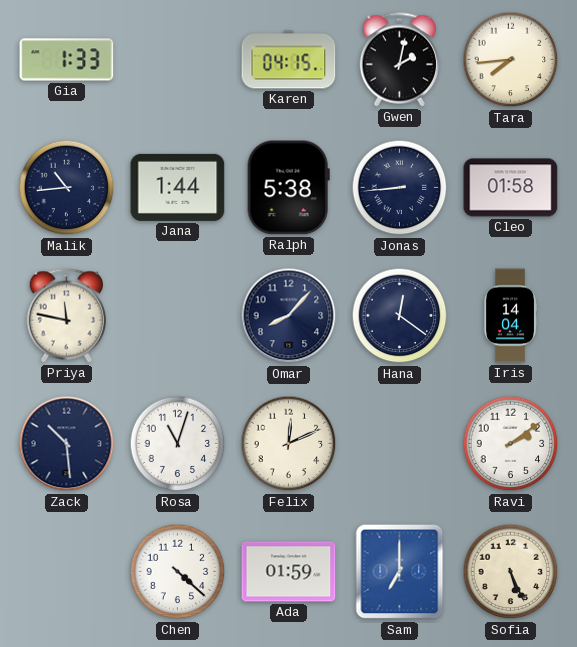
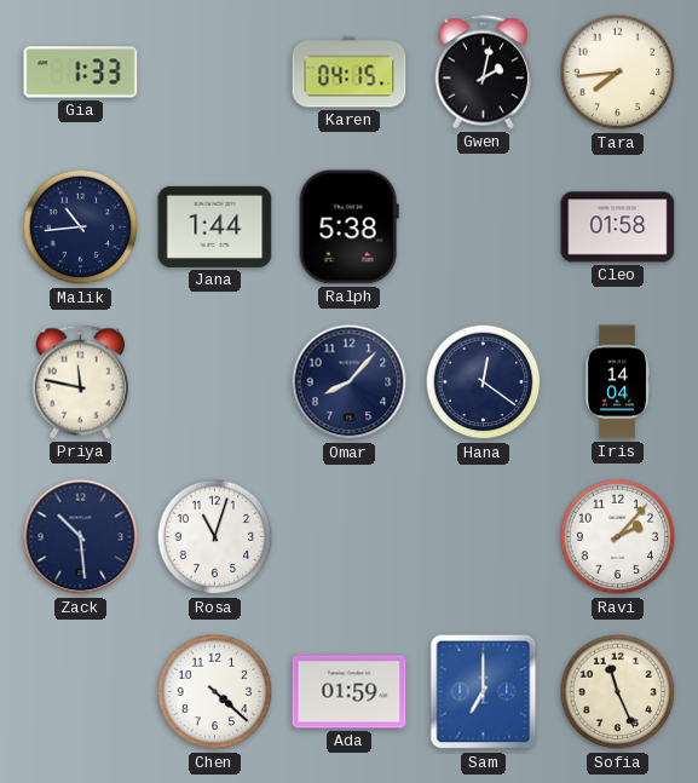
Jonas: 8:44 -> none
Felix: 12:11 -> none
Ravi: 2:09 -> 2:07
Sofia: 5:26 -> 11:26
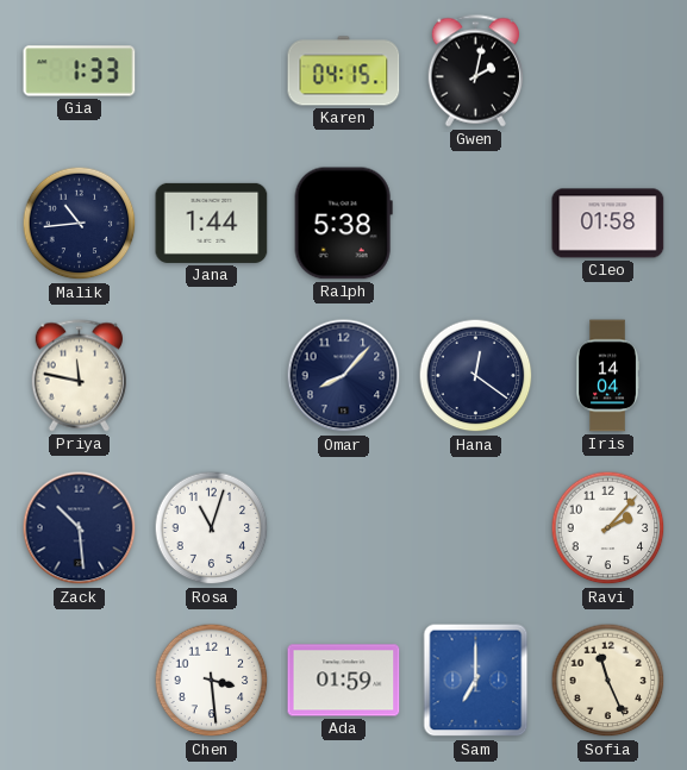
Tara: 7:44 -> none
Chen: 4:22 -> 3:29
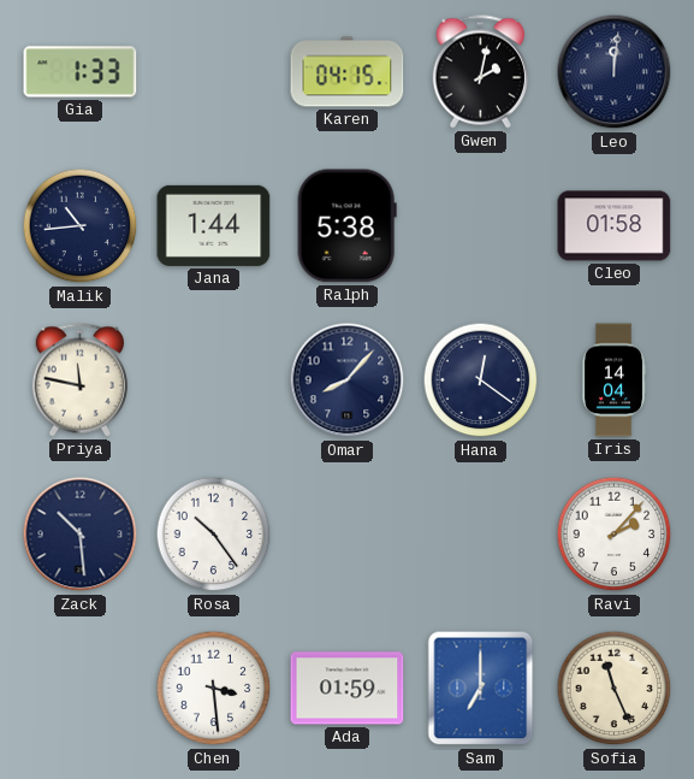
Leo: none -> 12:01
Rosa: 11:03 -> 10:24
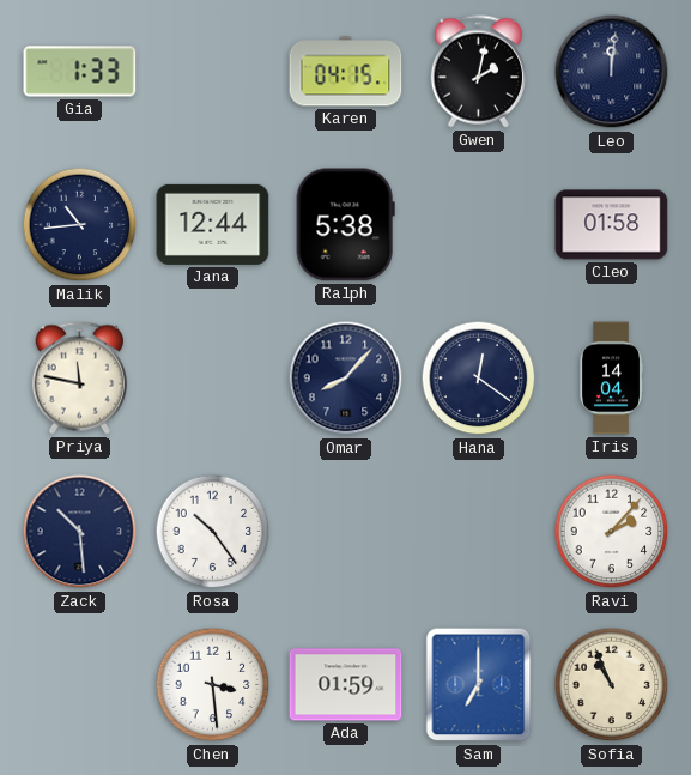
Jana: 1:44 -> 12:44
Sofia: 11:26 -> 10:56
